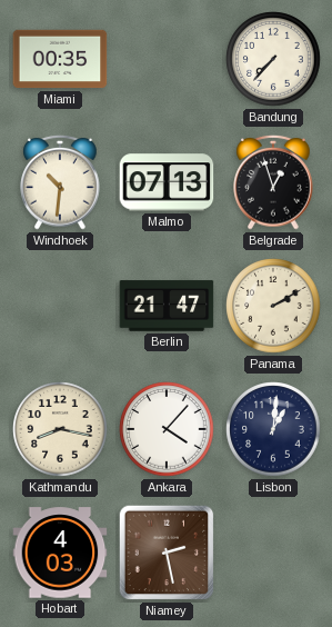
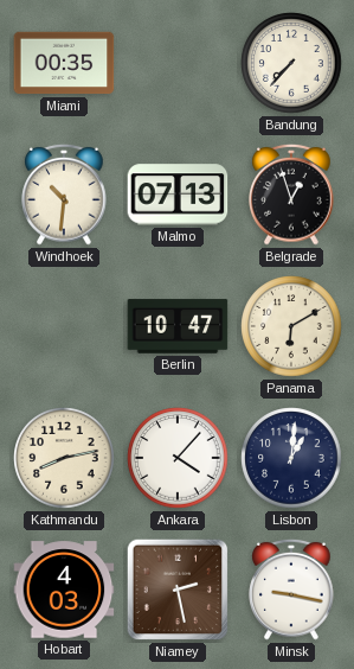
Berlin: 21:47 -> 10:47
Panama: 2:10 -> 6:10
Kathmandu: 8:17 -> 8:13
Minsk: none -> 9:17
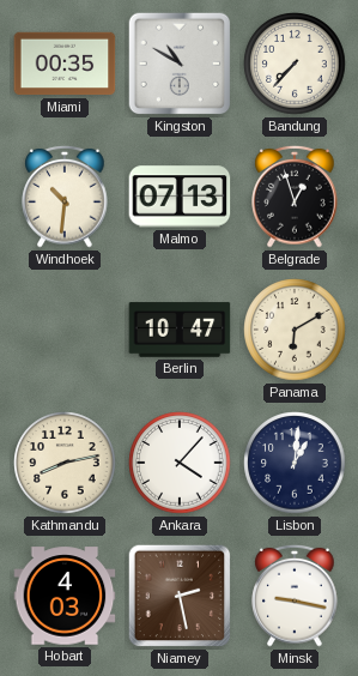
Kingston: none -> 10:50
